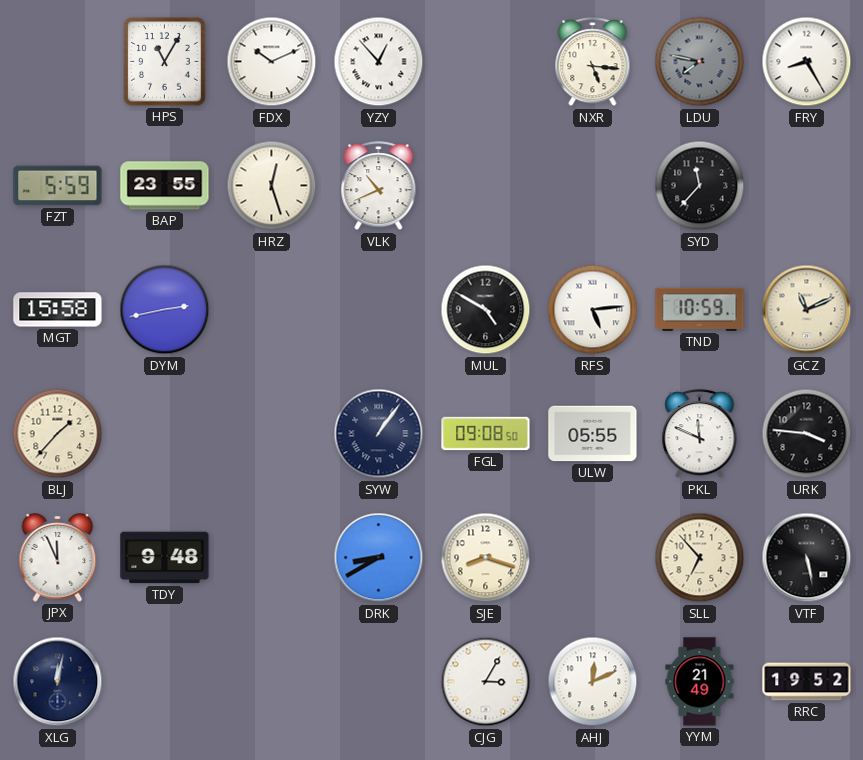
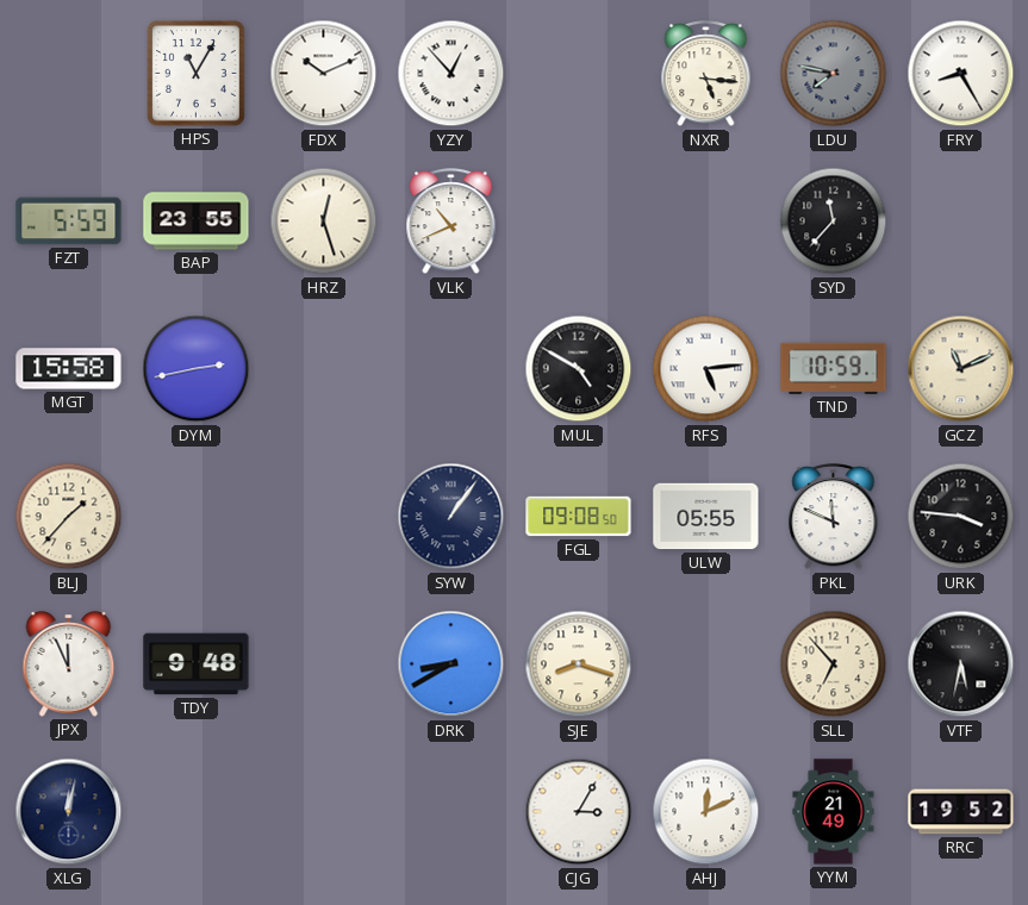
VTF: 5:28 -> 5:32
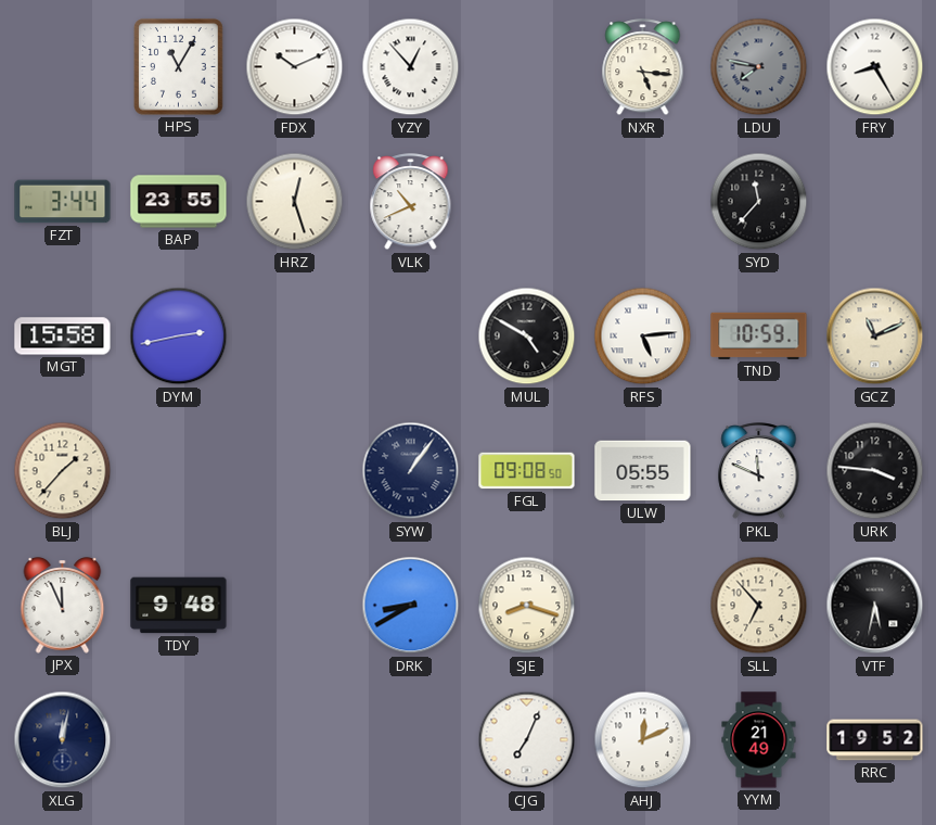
FZT: 5:59 -> 3:44
CJG: 3:05 -> 7:04
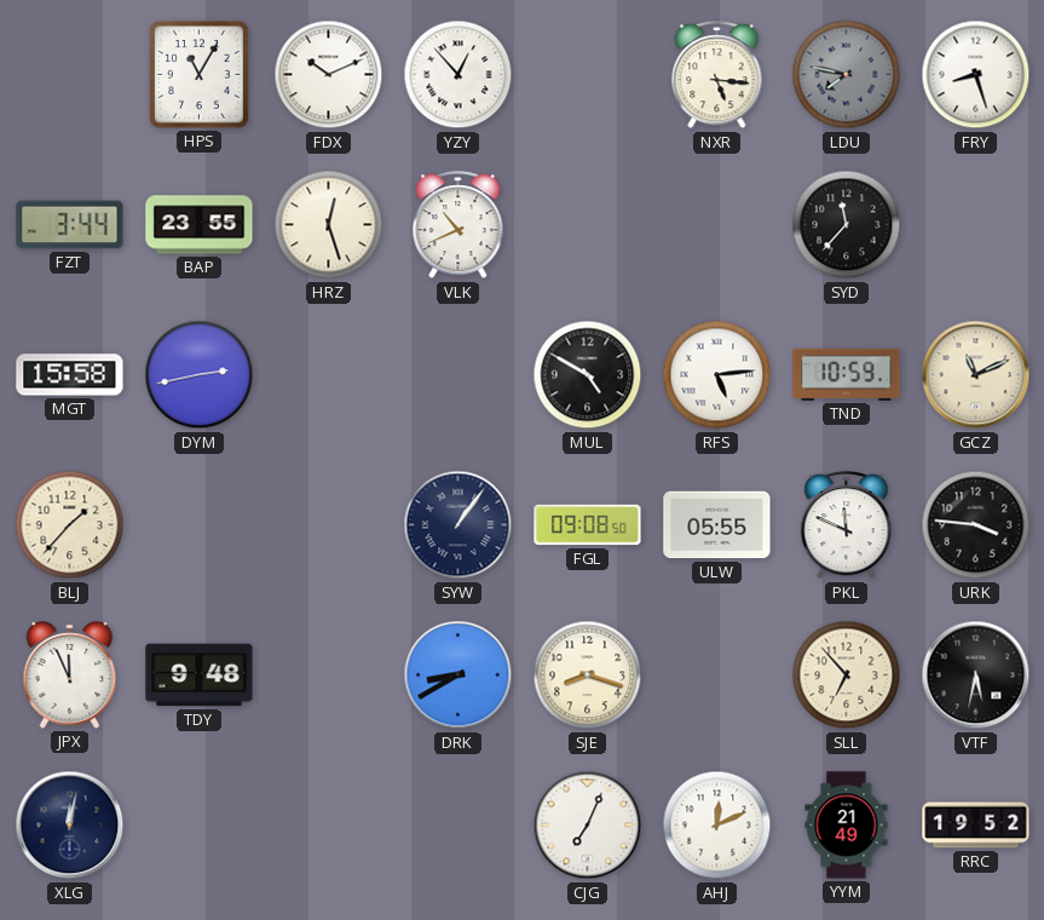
FRY: 8:25 -> 8:27
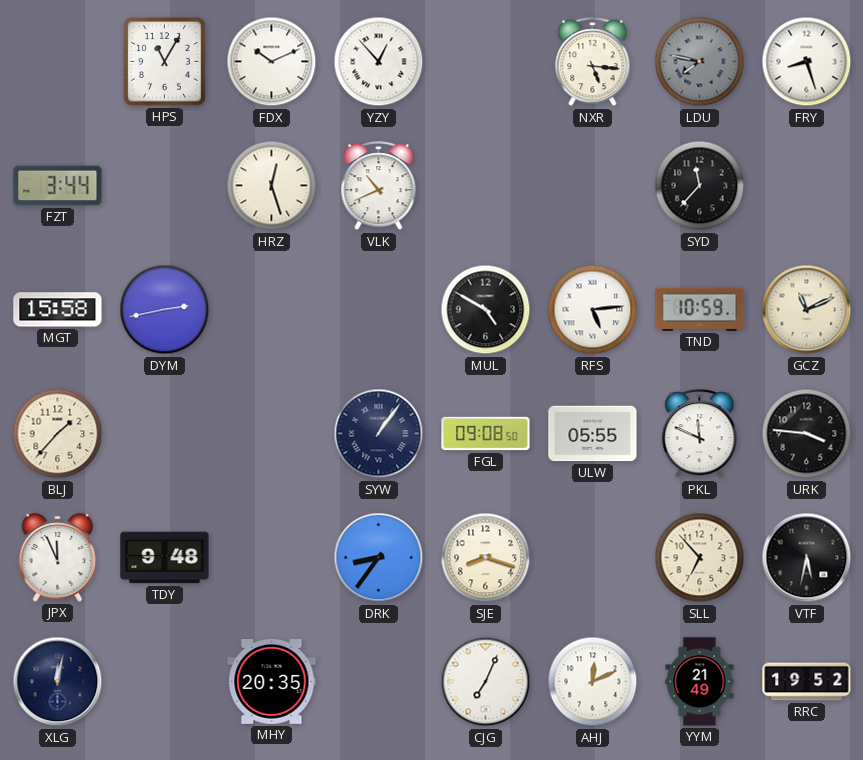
BAP: 23:55 -> none
DRK: 8:40 -> 8:36
MHY: none -> 20:35
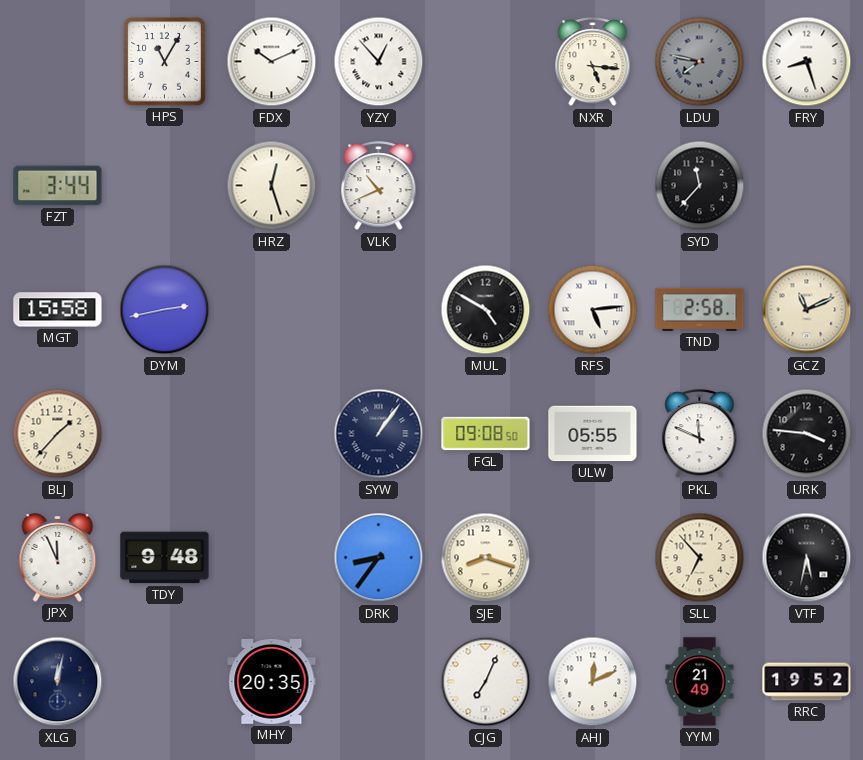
TND: 10:59 -> 2:58
